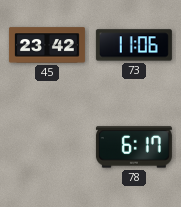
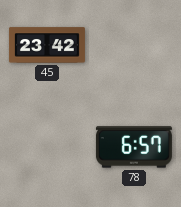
73: 11:06 -> none
78: 6:17 -> 6:57
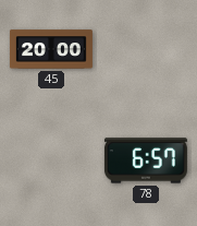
45: 23:42 -> 20:00
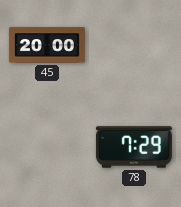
78: 6:57 -> 7:29
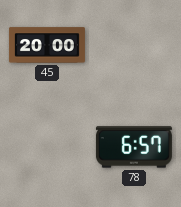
78: 7:29 -> 6:57
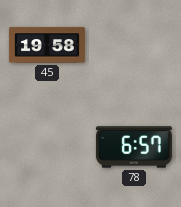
45: 20:00 -> 19:58
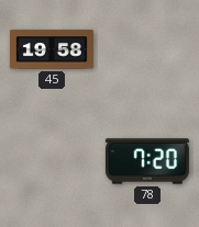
78: 6:57 -> 7:20
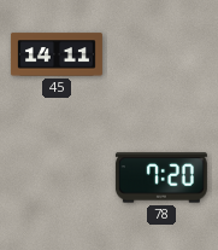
45: 19:58 -> 14:11
